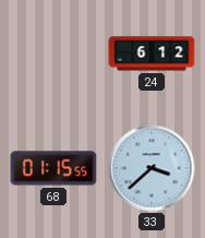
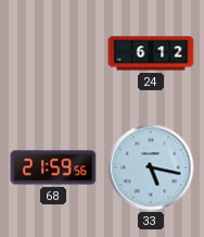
68: 01:15 -> 21:59
33: 3:38 -> 5:17
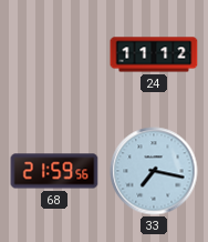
24: 6:12 -> 11:12
33: 5:17 -> 7:17
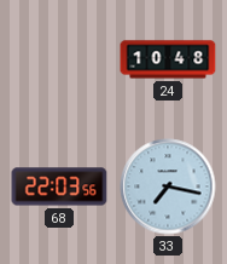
24: 11:12 -> 10:48
68: 21:59 -> 22:03
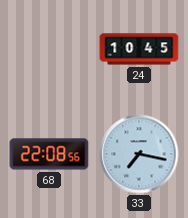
24: 10:48 -> 10:45
68: 22:03 -> 22:08
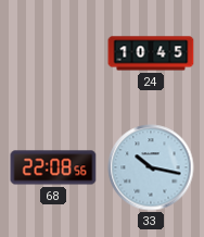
33: 7:17 -> 10:17
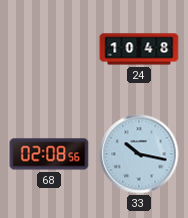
24: 10:45 -> 10:48
68: 22:08 -> 02:08
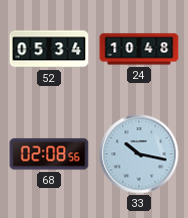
52: none -> 05:34
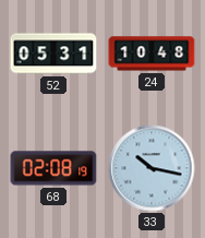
52: 05:34 -> 05:31
68: 02:08:56 -> 02:08:19
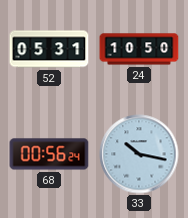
24: 10:48 -> 10:50
68: 02:08 -> 00:56
